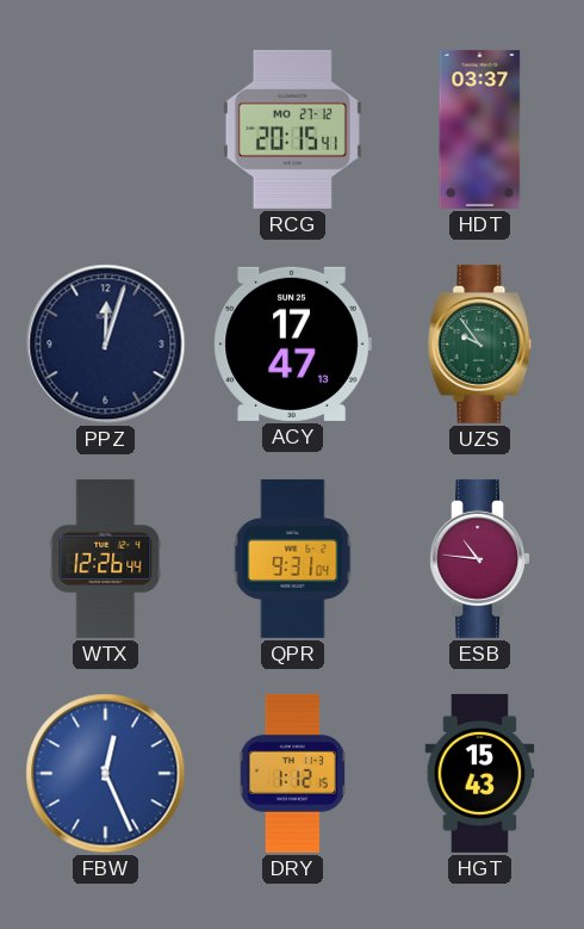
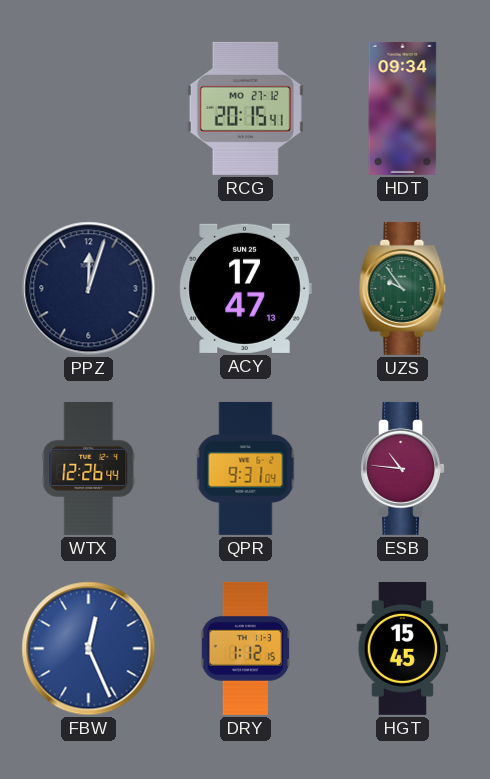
HDT: 03:37 -> 09:34
HGT: 15:43 -> 15:45
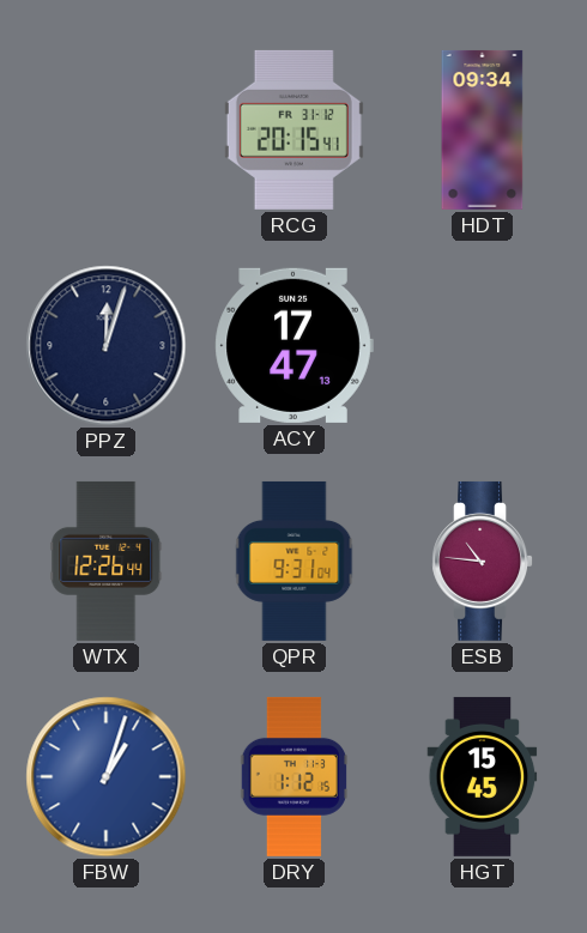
RCG date: MO 27-12 -> FR 31-12
UZS: 9:54 -> none
FBW: 12:26 -> 1:03
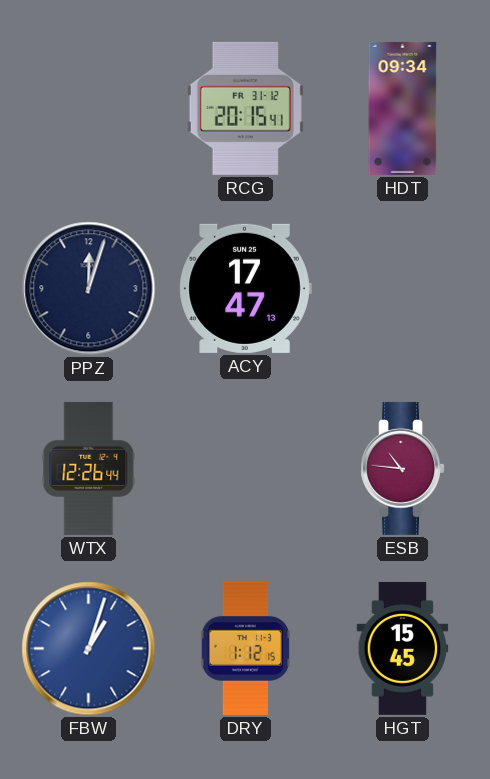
QPR: 9:31 -> none
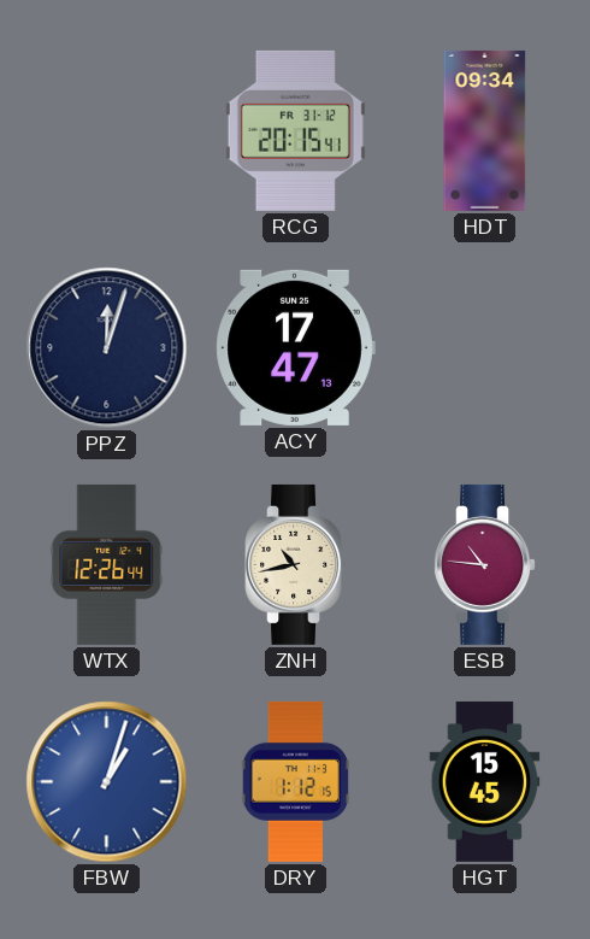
ZNH: none -> 10:43
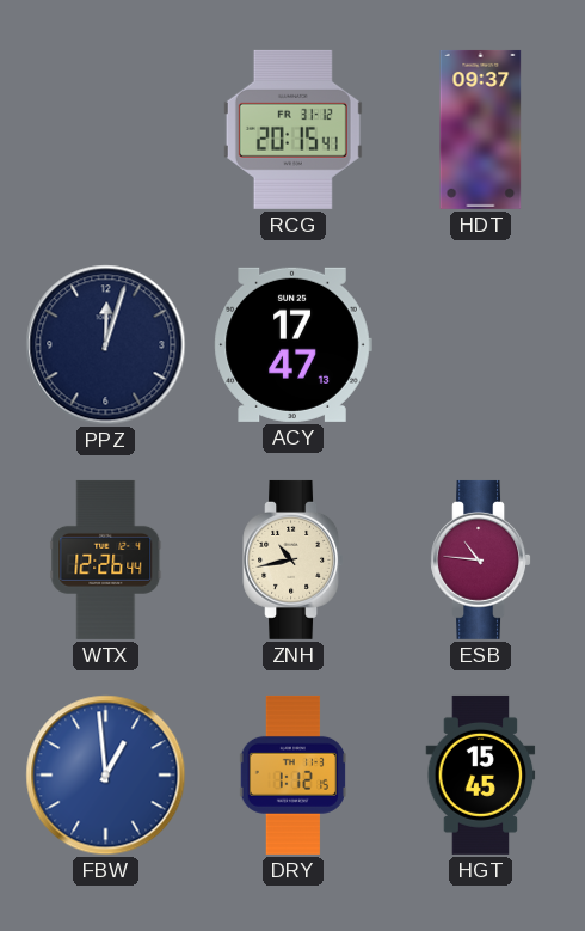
HDT: 09:34 -> 09:37
FBW: 1:03 -> 12:59
